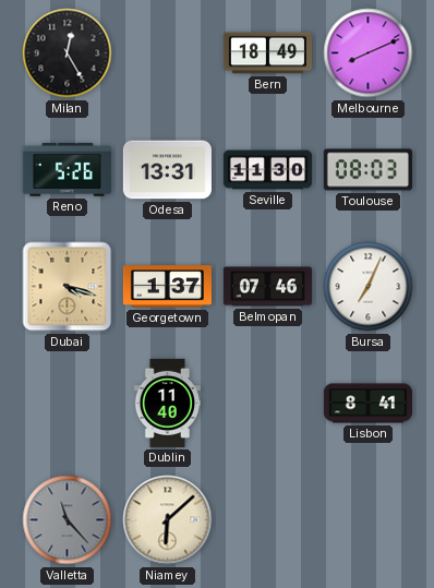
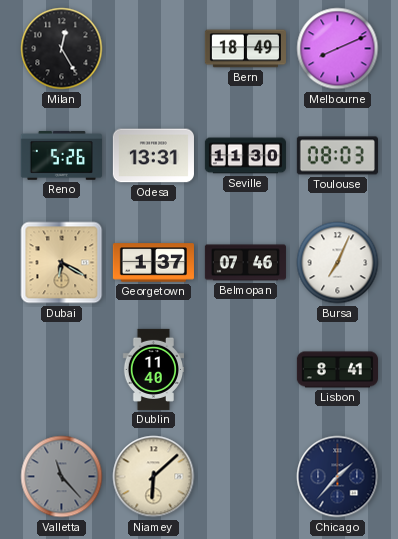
Dubai: 4:18 -> 6:20
Chicago: none -> 1:37
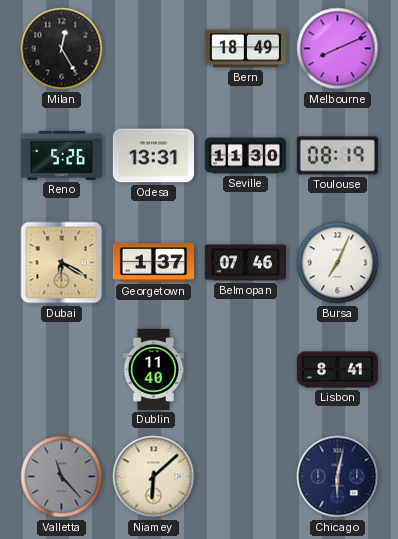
Toulouse: 08:03 -> 08:19
Chicago: 1:37 -> 6:02
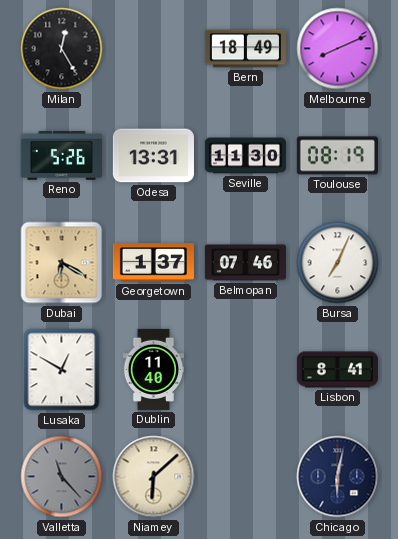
Lusaka: none -> 12:50
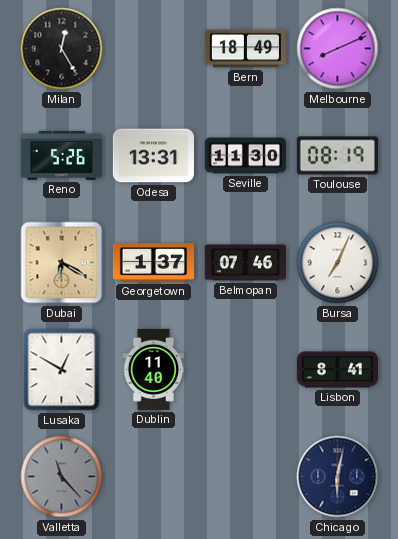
Niamey: 6:08 -> none
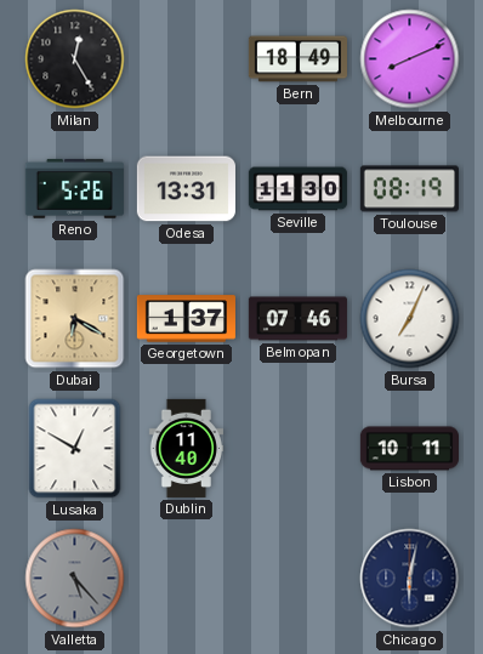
Lisbon: 8:41 -> 10:11
Valletta: 11:23 -> 5:23
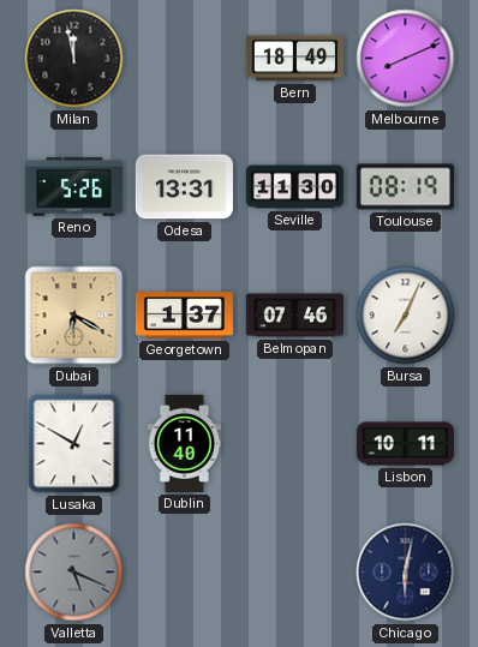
Milan: 12:25 -> 11:58
Valletta: 5:23 -> 5:19
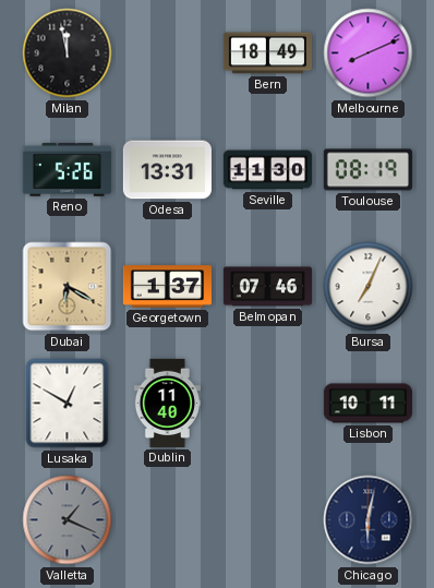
Valletta: 5:19 -> 1:19
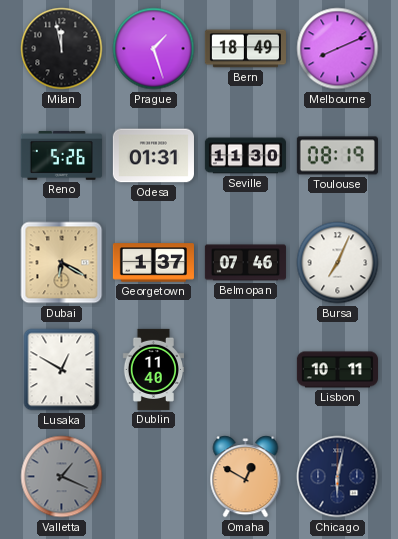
Prague: none -> 1:27
Odesa: 13:31 -> 01:31
Omaha: none -> 12:50
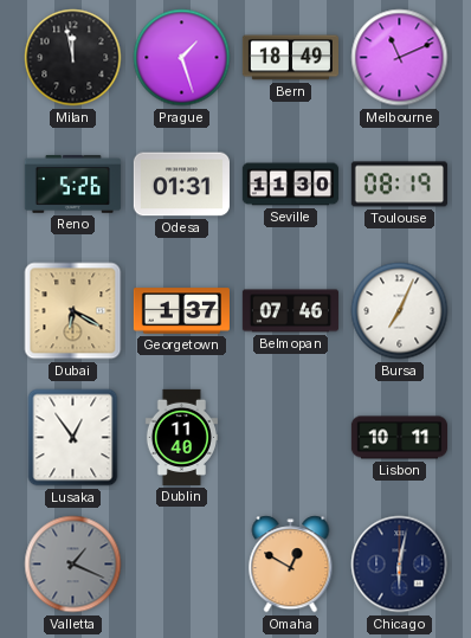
Melbourne: 8:11 -> 11:11
Lusaka: 12:50 -> 12:54
